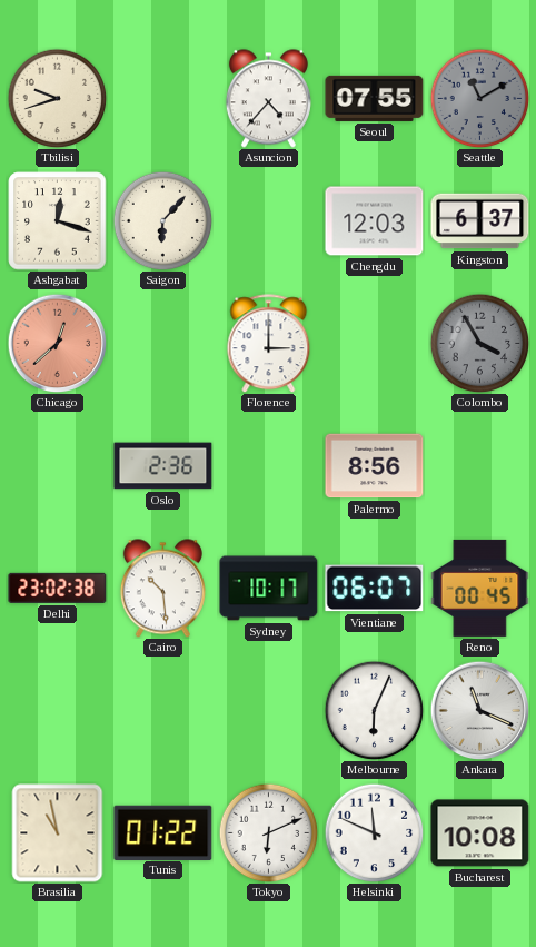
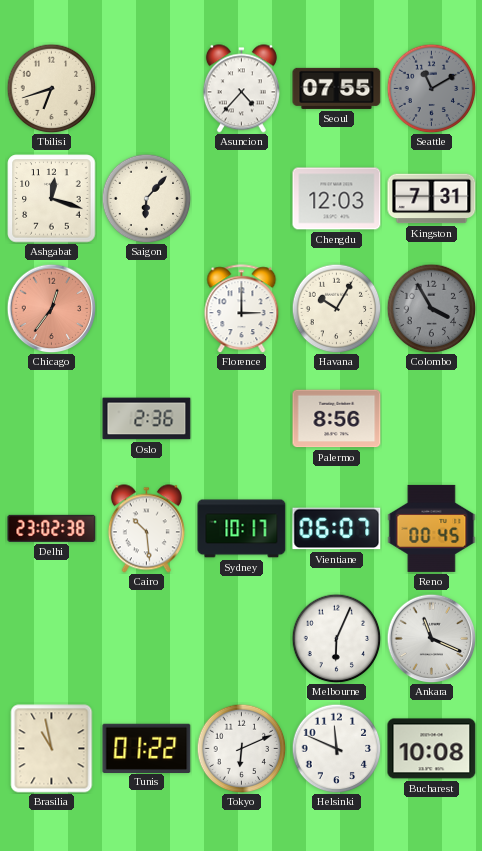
Tbilisi: 9:42 -> 6:42
Kingston: 6:37 -> 7:31
Chicago: 12:38 -> 12:36
Havana: none -> 10:05
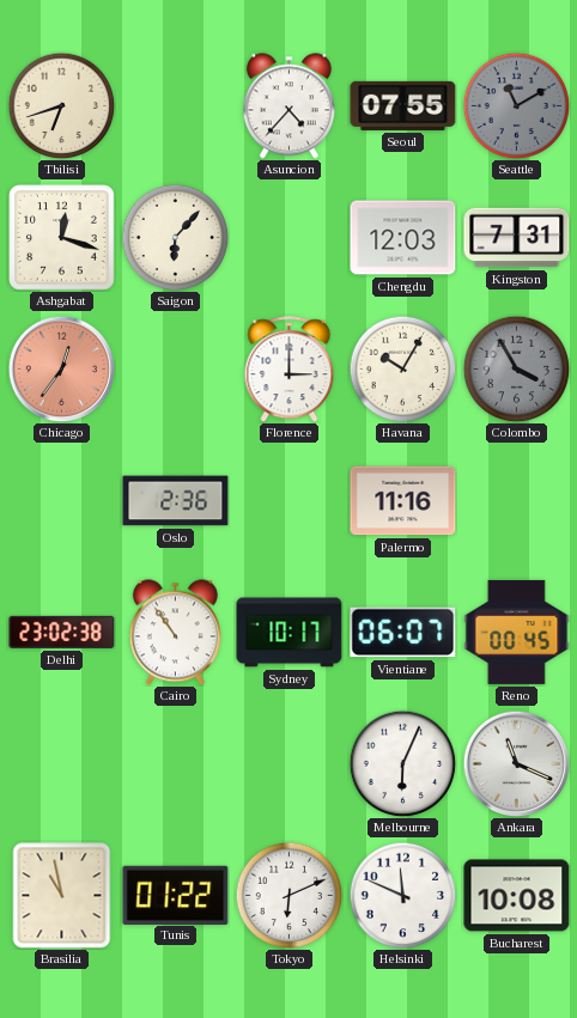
Palermo: 8:56 -> 11:16
Cairo: 10:29 -> 10:54
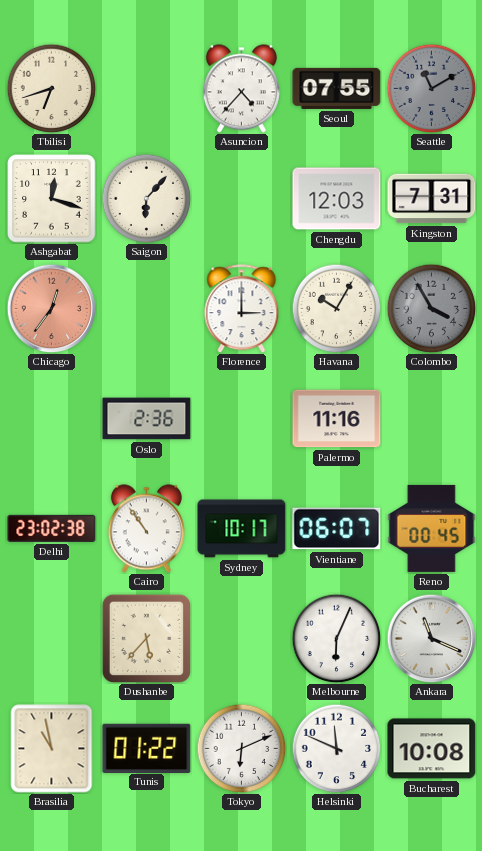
Dushanbe: none -> 5:37
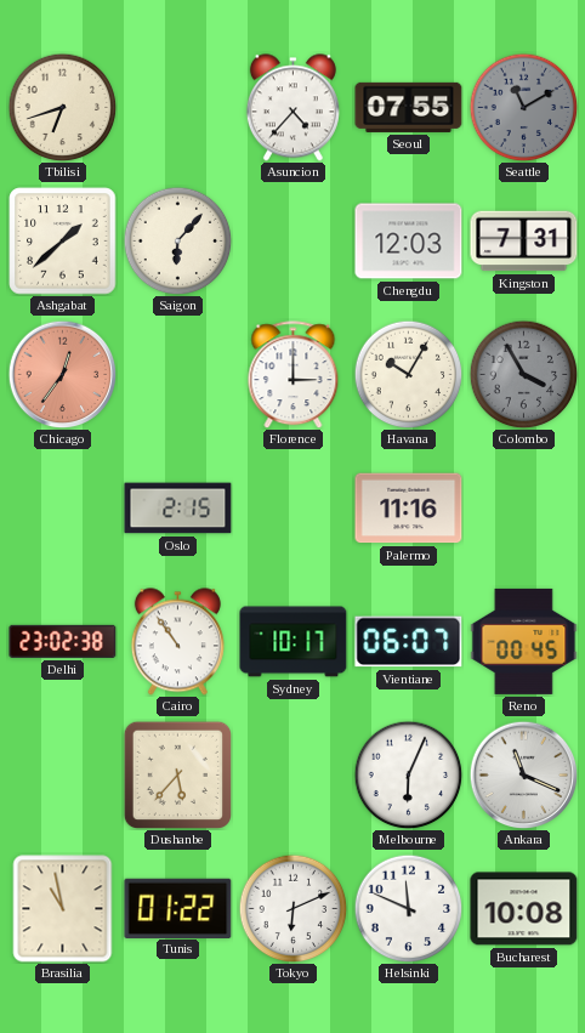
Ashgabat: 12:18 -> 1:38
Oslo: 2:36 -> 2:15
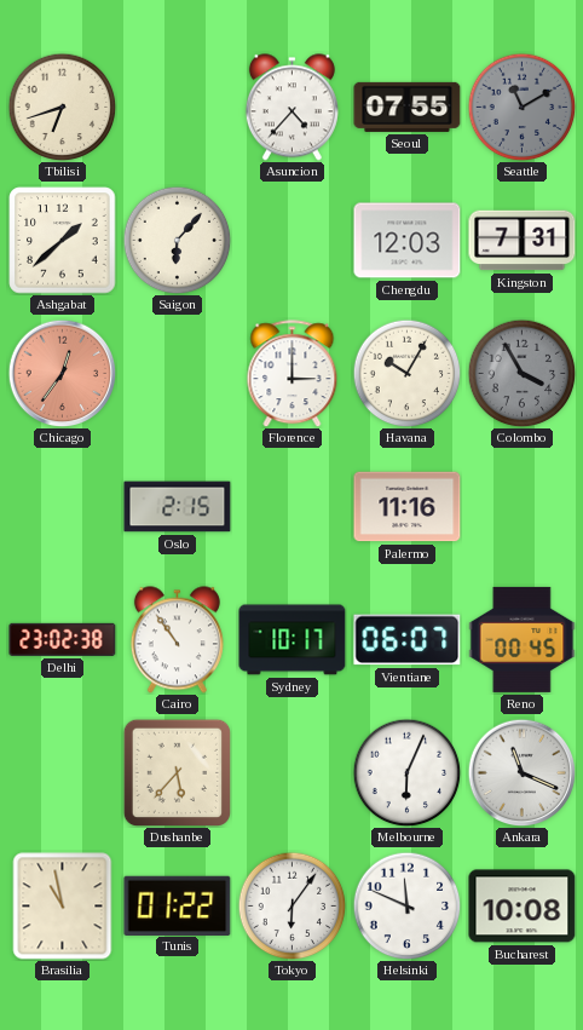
Tokyo: 6:11 -> 6:06
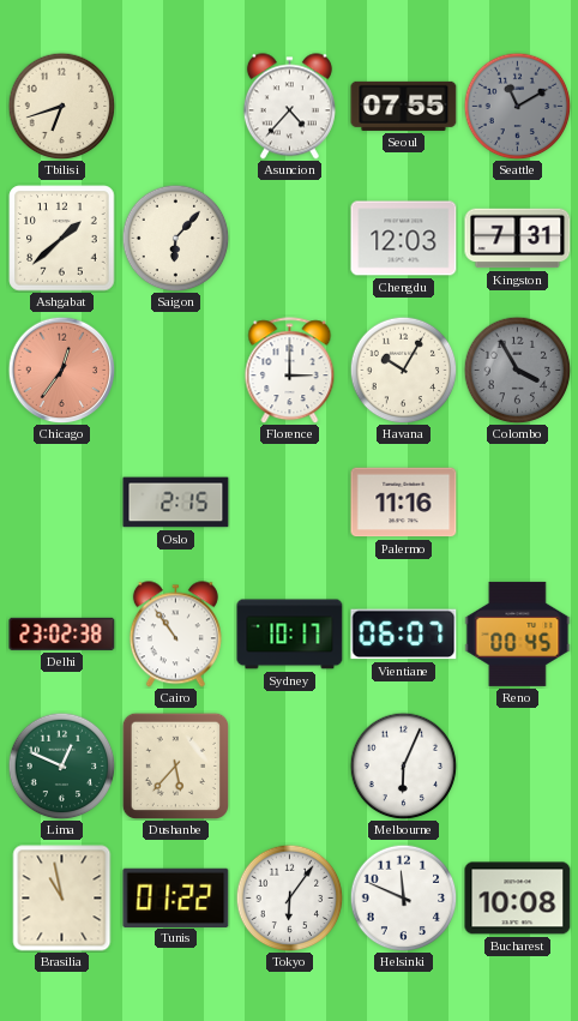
Lima: none -> 12:49
Ankara: 11:19 -> none
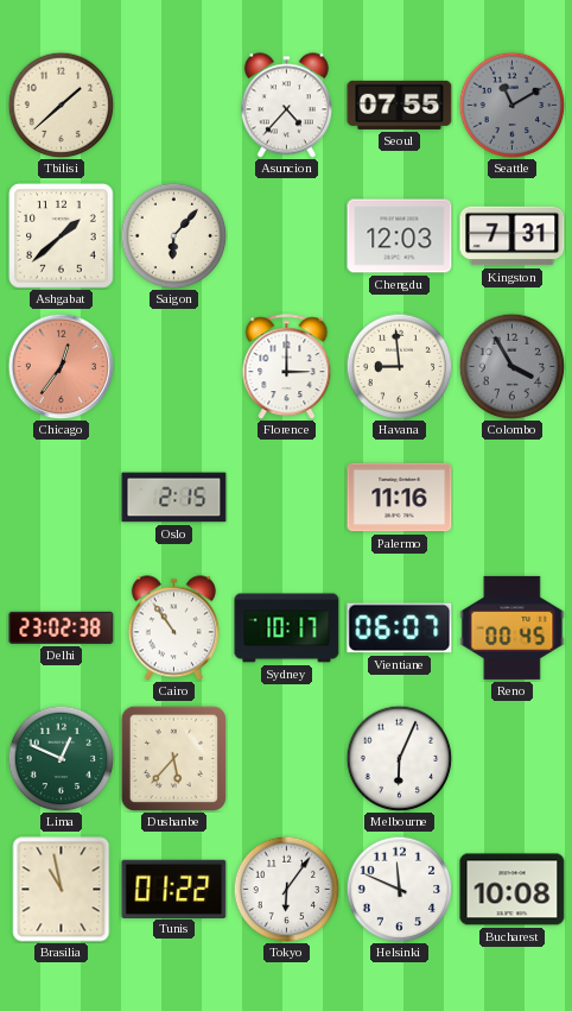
Tbilisi: 6:42 -> 1:38
Havana: 10:05 -> 8:59
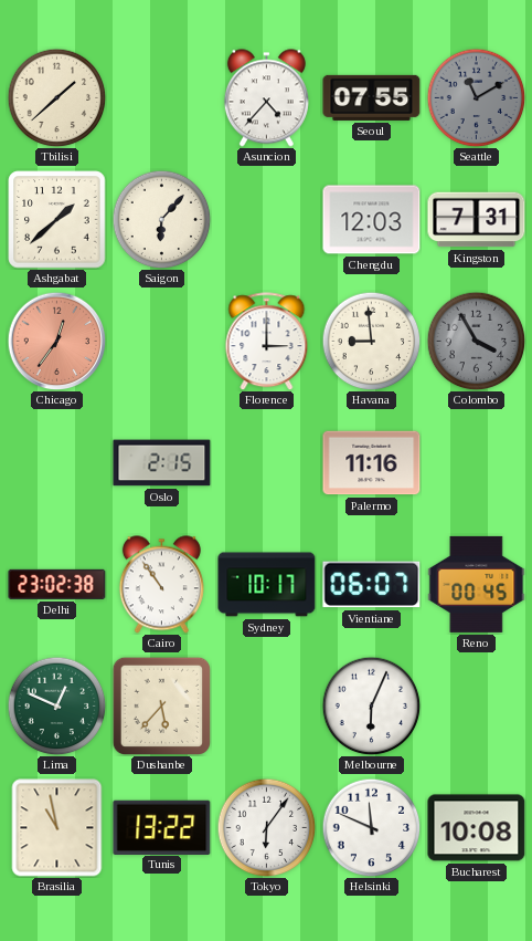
Tunis: 01:22 -> 13:22
